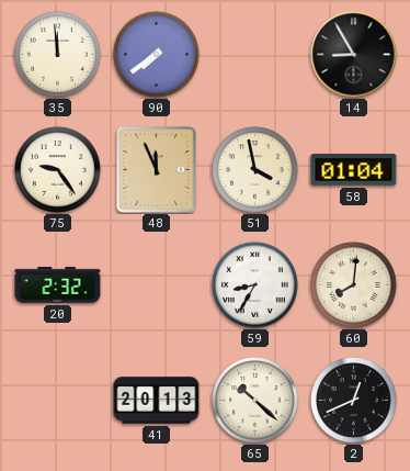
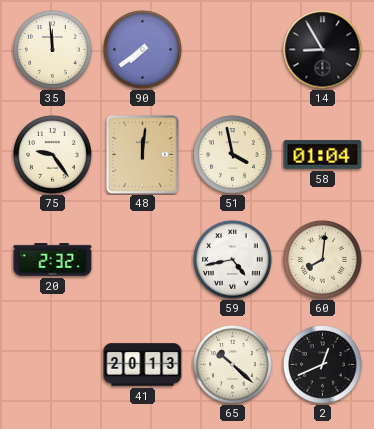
48: 11:56 -> 12:01
59: 8:35 -> 4:43
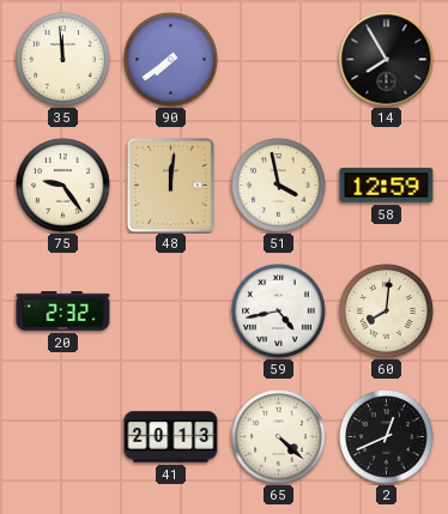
14: 8:55 -> 7:55
58: 01:04 -> 12:59
65: 10:22 -> 4:22
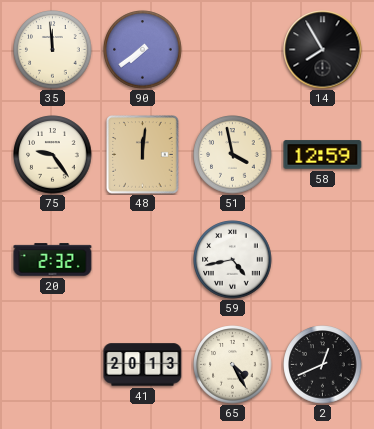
60: 8:01 -> none
65: 4:22 -> 4:25
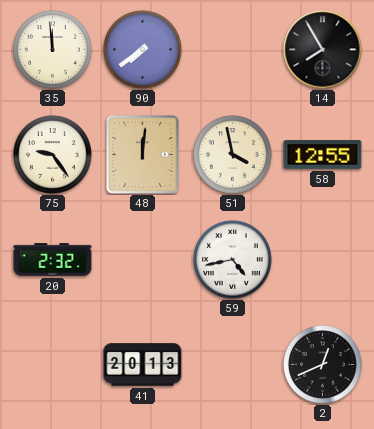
58: 12:59 -> 12:55
65: 4:25 -> none
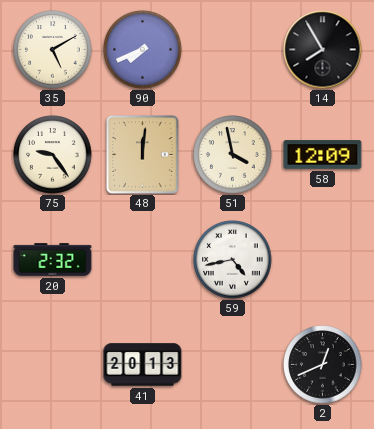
35: 11:59 -> 5:10
90: 7:39 -> 7:41
58: 12:55 -> 12:09
